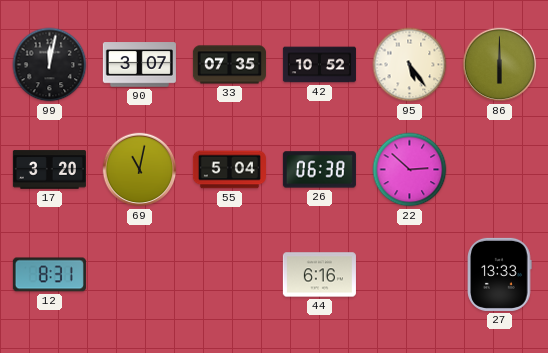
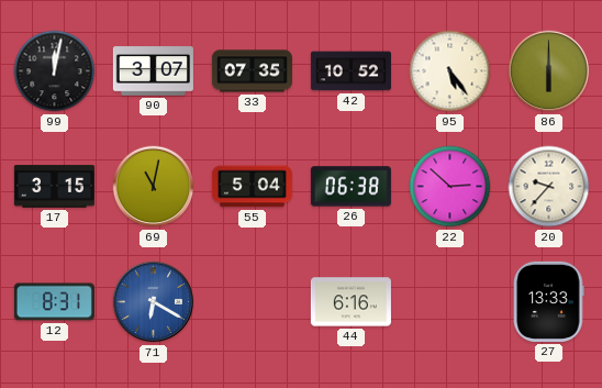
17: 3:20 -> 3:15
20: none -> 9:37
71: none -> 6:20
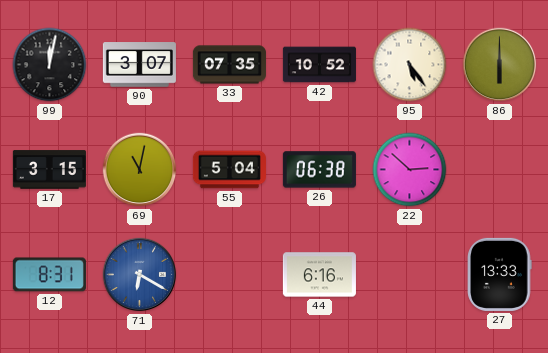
20: 9:37 -> none
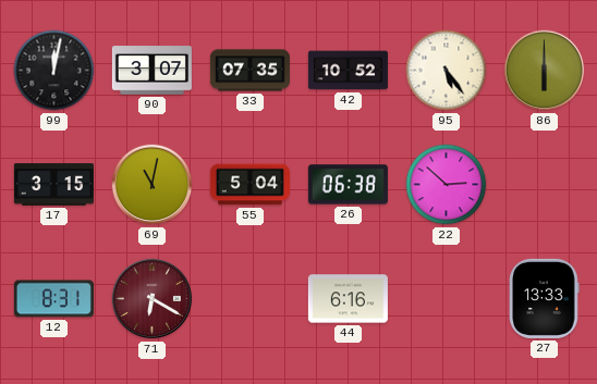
71 dial: blue -> burgundy
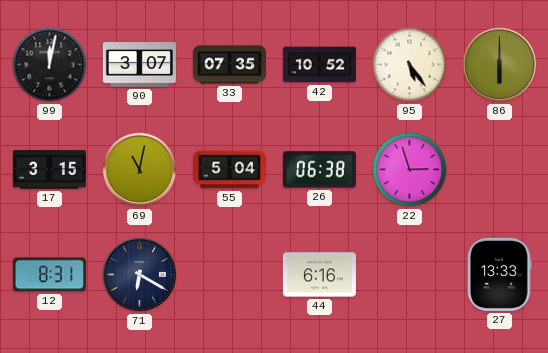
22: 2:52 -> 2:57
71 dial: burgundy -> navy
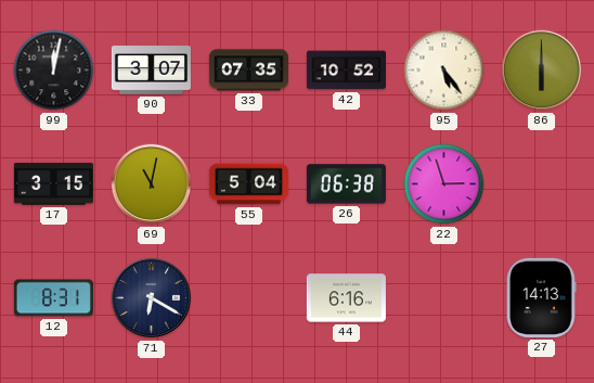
27: 13:33 -> 14:13
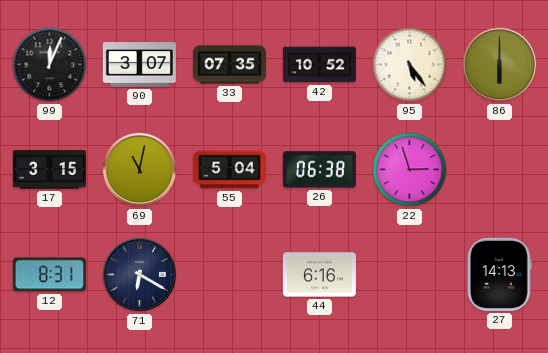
99: 12:02 -> 12:04
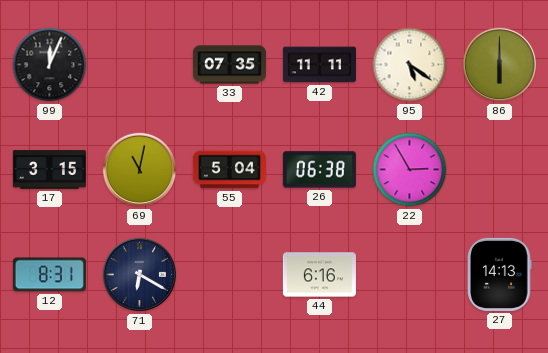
90: 3:07 -> none
42: 10:52 -> 11:11
95: 5:24 -> 5:21
22: 2:57 -> 2:55
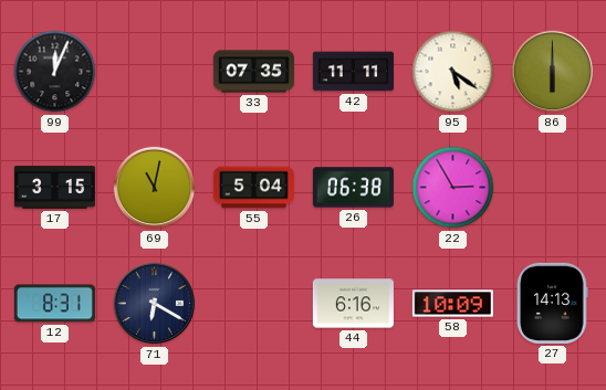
58: none -> 10:09
